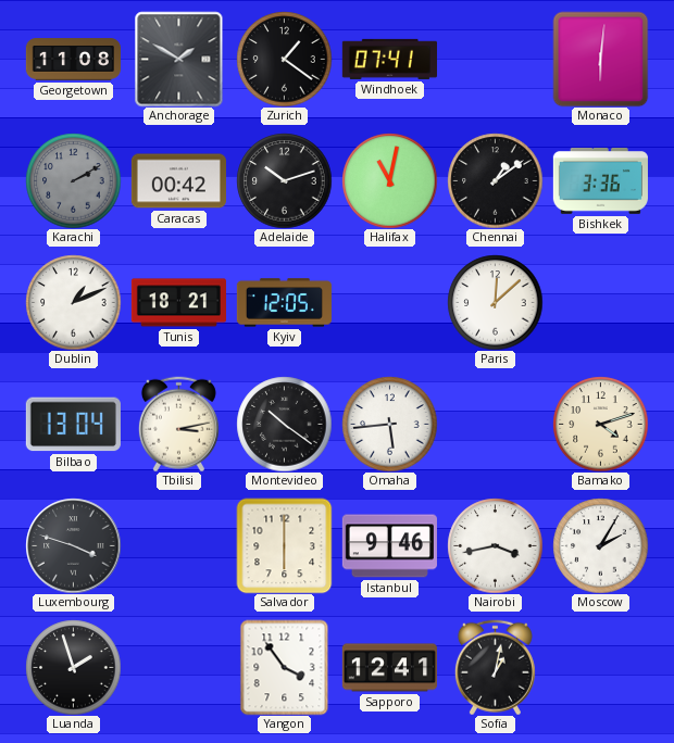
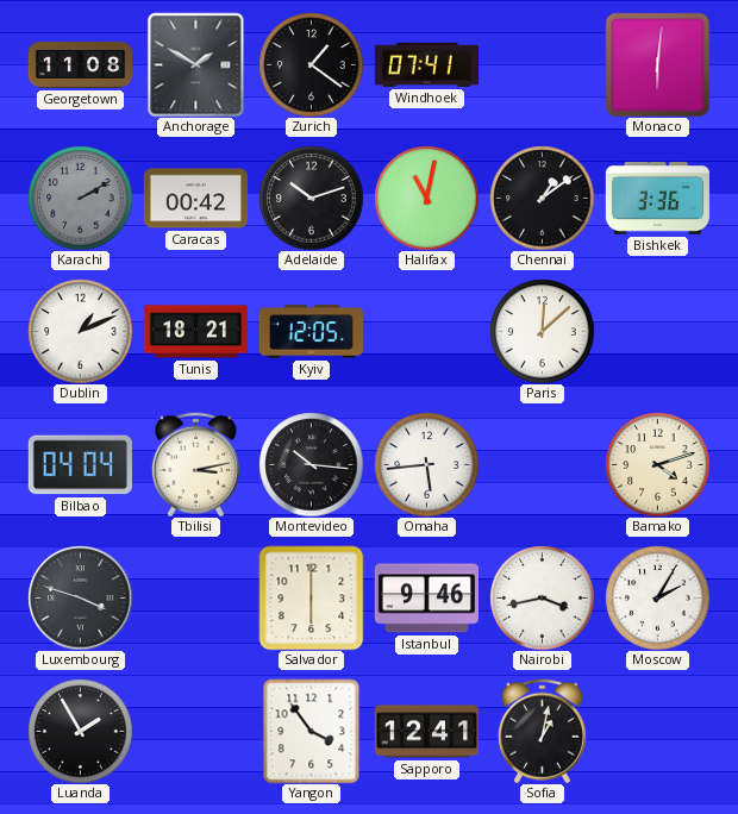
Bilbao: 13:04 -> 04:04
Montevideo: 10:21 -> 10:16
Luanda: 1:57 -> 1:55
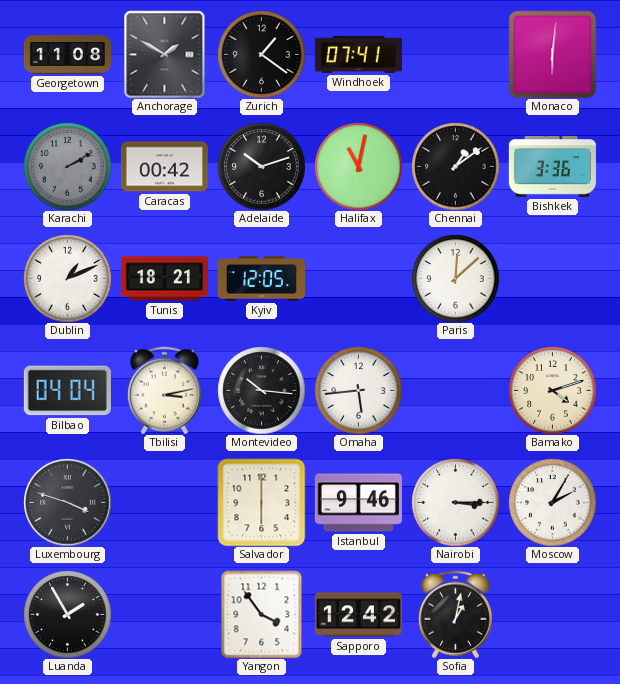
Nairobi: 3:43 -> 3:15
Sapporo: 12:41 -> 12:42
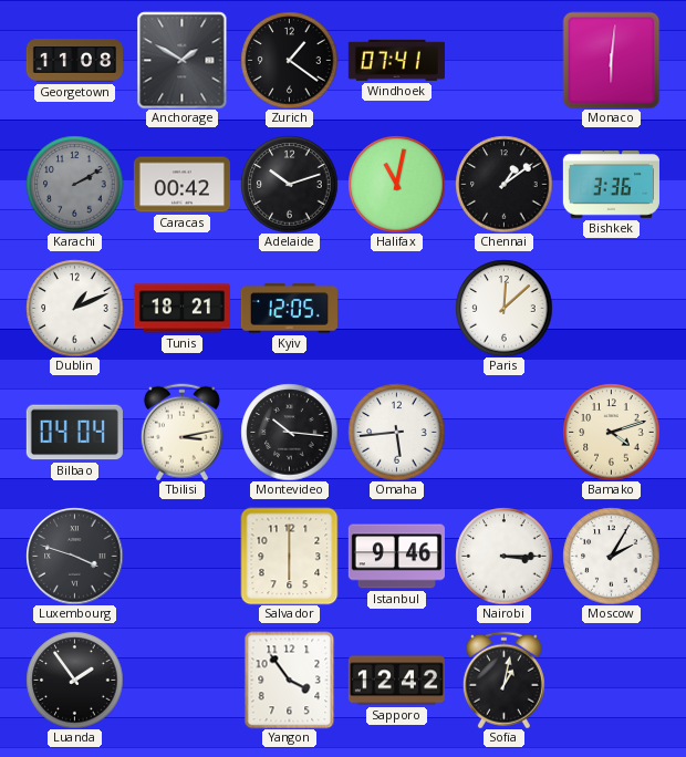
Luanda: 1:55 -> 1:54
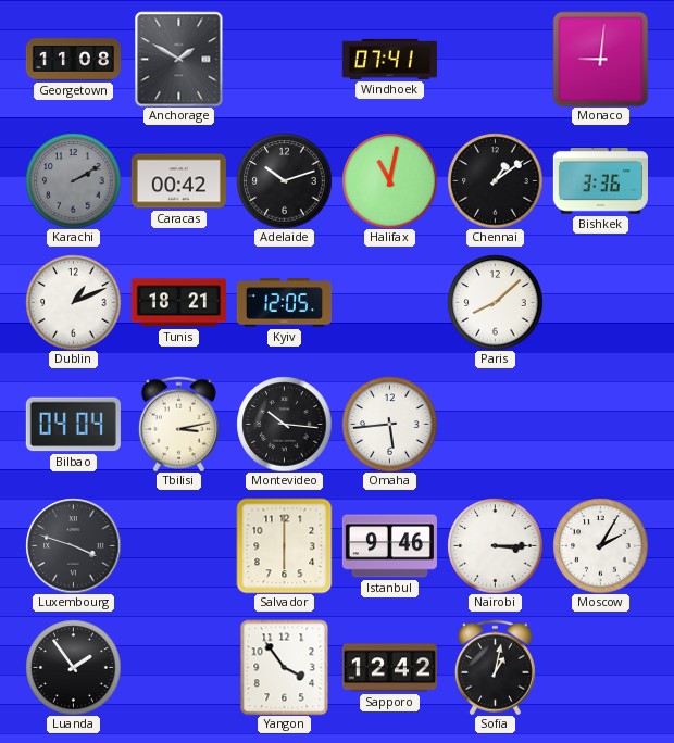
Zurich: 1:21 -> none
Monaco: 6:01 -> 9:01
Paris: 12:08 -> 8:08
Bamako: 4:12 -> none
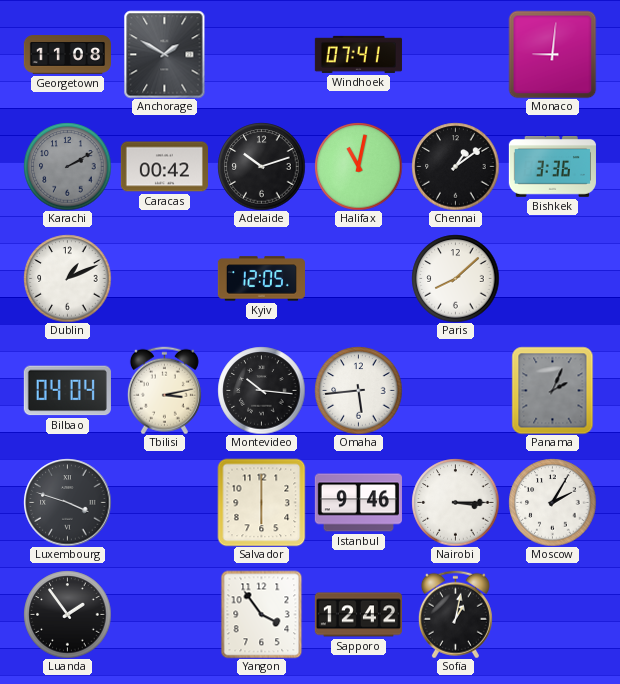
Tunis: 18:21 -> none
Panama: none -> 2:04
